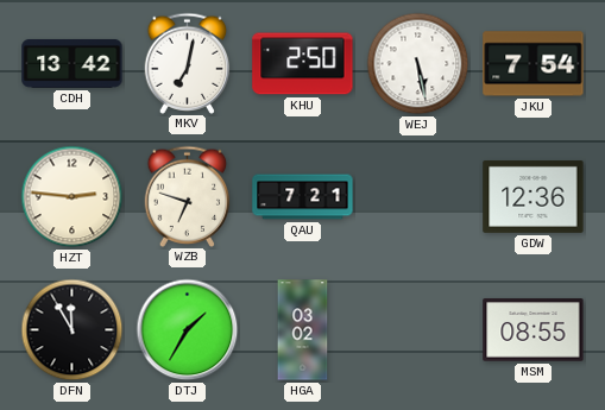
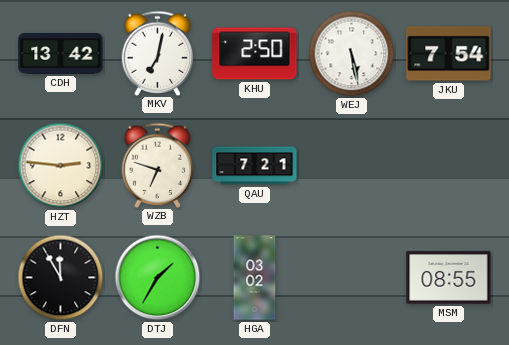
GDW: 12:36 -> none
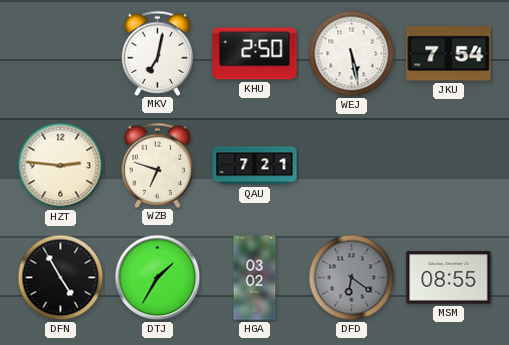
CDH: 13:42 -> none
DFN: 11:55 -> 4:55
DFD: none -> 6:21
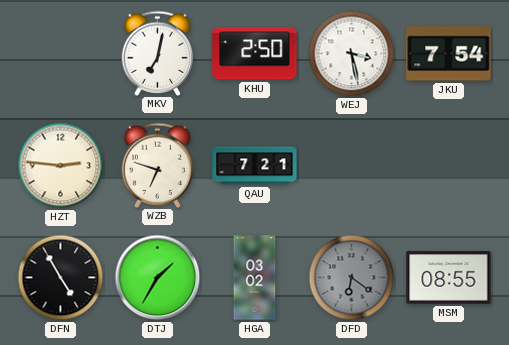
WEJ: 5:28 -> 3:28
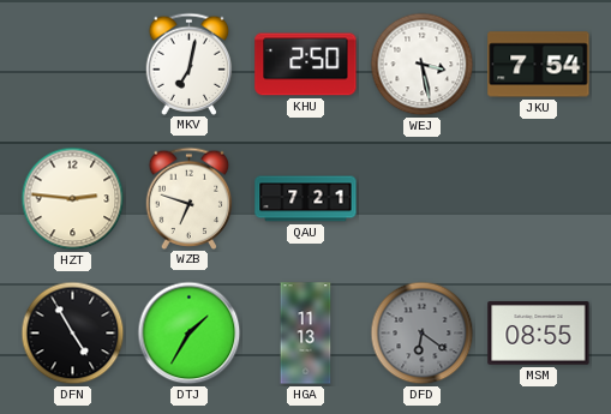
HGA: 03:02 -> 11:13
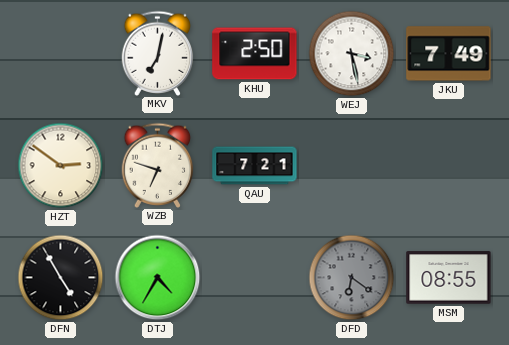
JKU: 7:54 -> 7:49
HZT: 2:46 -> 2:51
DTJ: 1:35 -> 4:35
HGA: 11:13 -> none
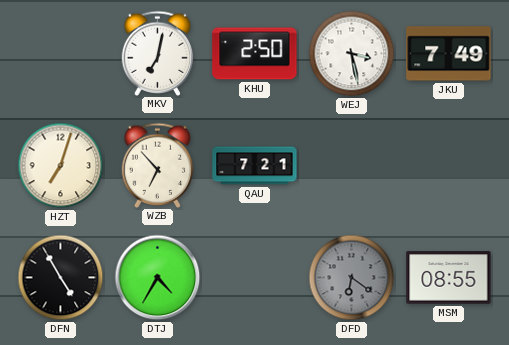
HZT: 2:51 -> 7:03
WZB: 6:48 -> 6:53
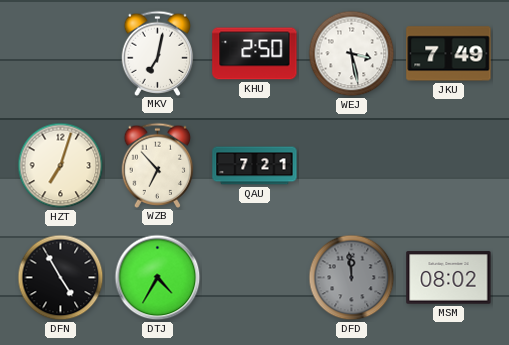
DFD: 6:21 -> 11:59
MSM: 08:55 -> 08:02
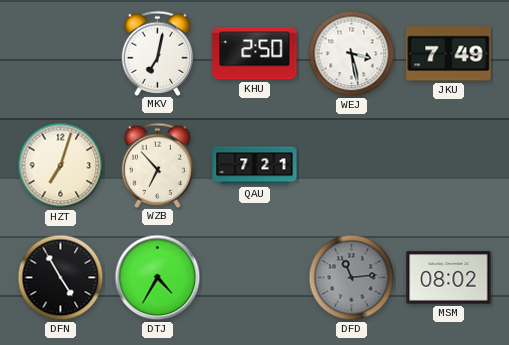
DFD: 11:59 -> 11:14
